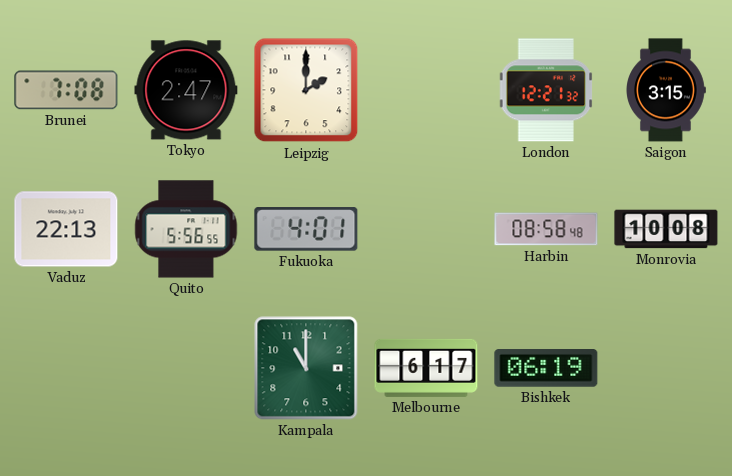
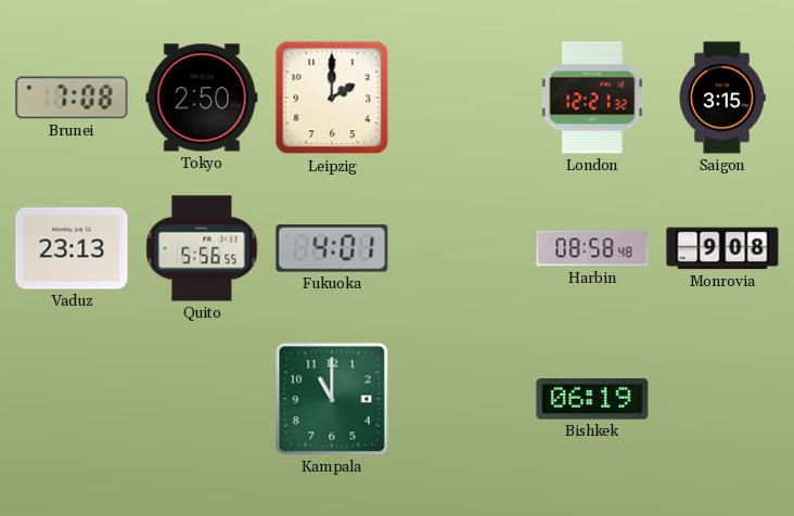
Tokyo: 2:47 -> 2:50
Vaduz: 22:13 -> 23:13
Monrovia: 10:08 -> 9:08
Melbourne: 6:17 -> none
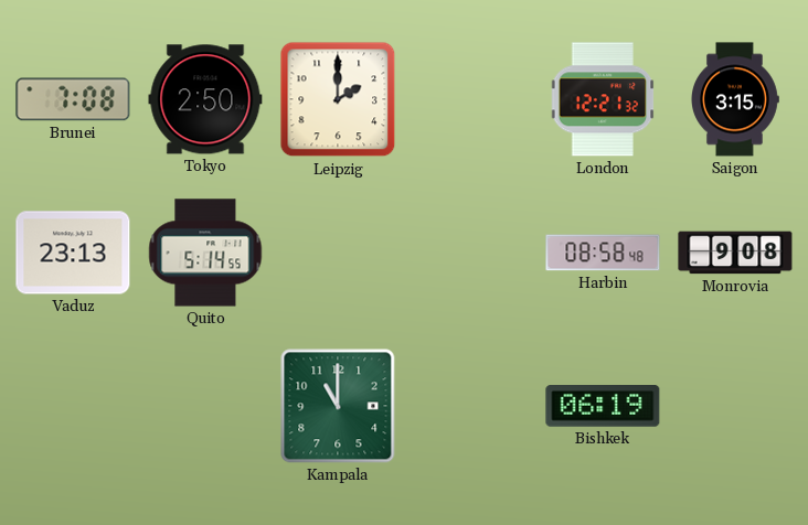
Quito: 5:56 -> 5:14
Fukuoka: 4:01 -> none
